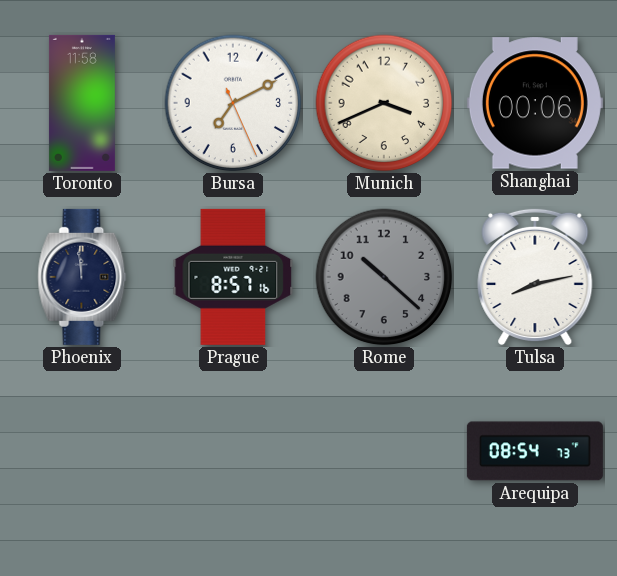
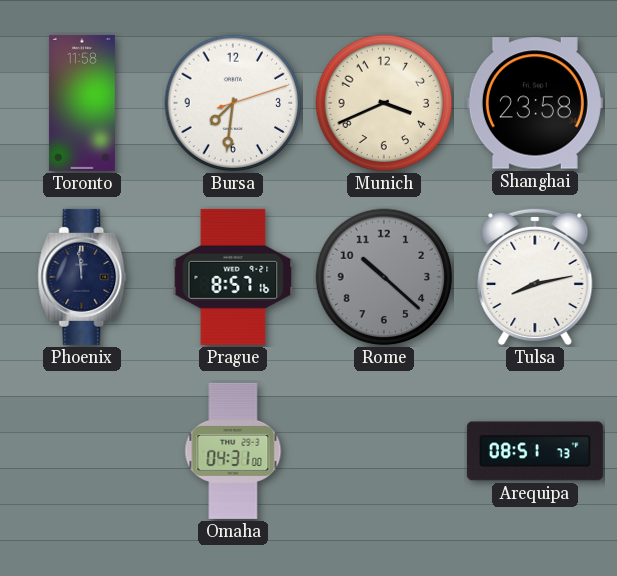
Bursa: 7:10 -> 7:31
Shanghai: 00:06 -> 23:58
Omaha: none -> 04:31
Arequipa: 08:54 -> 08:51
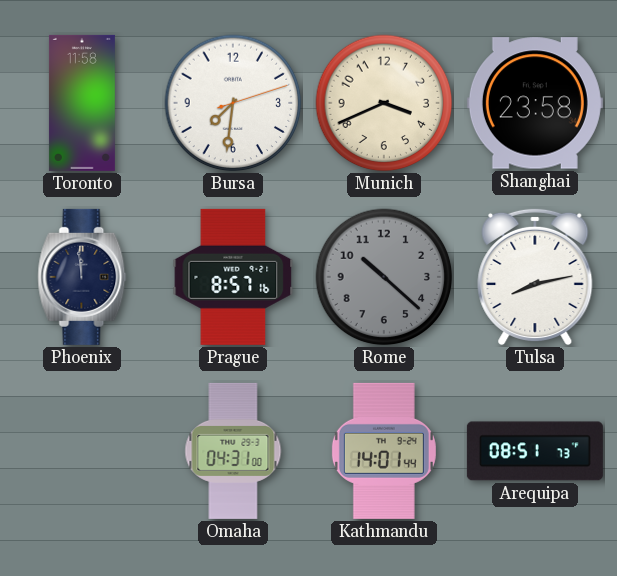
Kathmandu: none -> 14:01
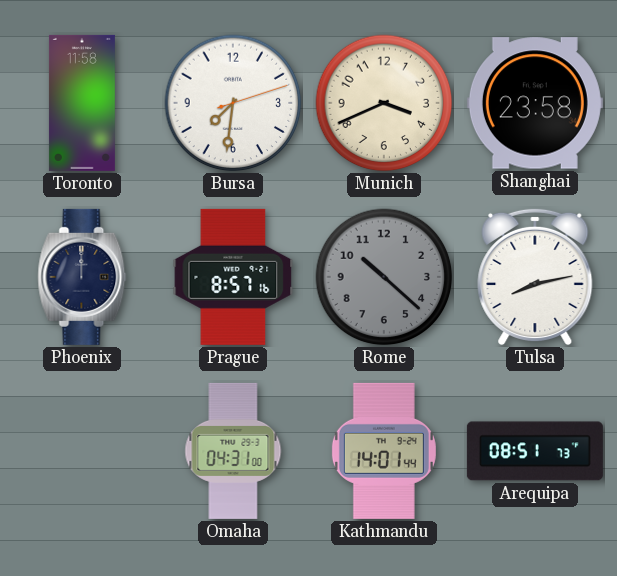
Phoenix: 11:59 -> 12:00
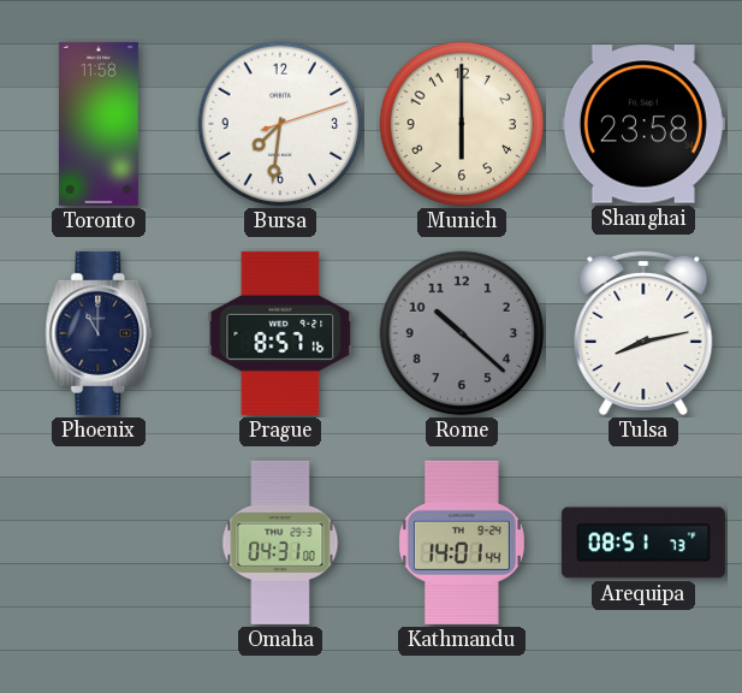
Munich: 3:41 -> 6:00
Phoenix: 12:00 -> 11:00
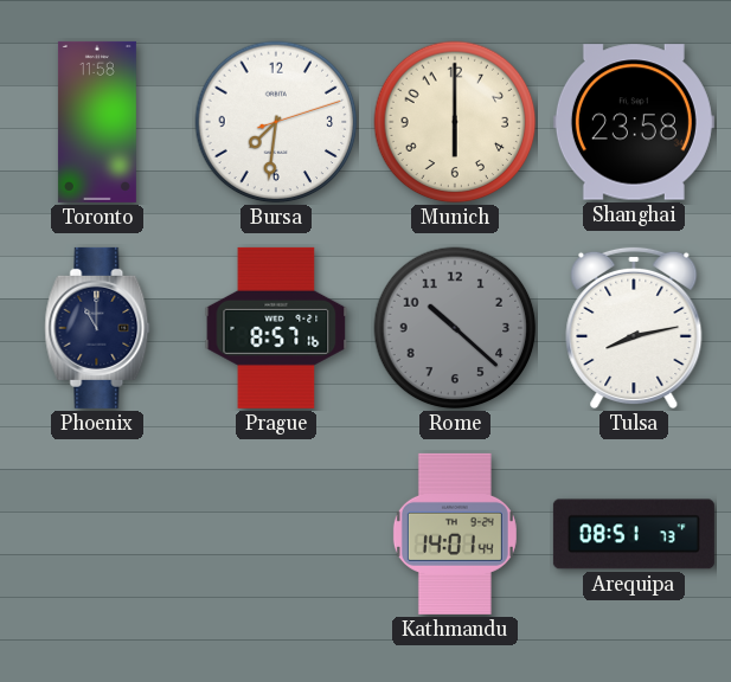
Omaha: 04:31 -> none
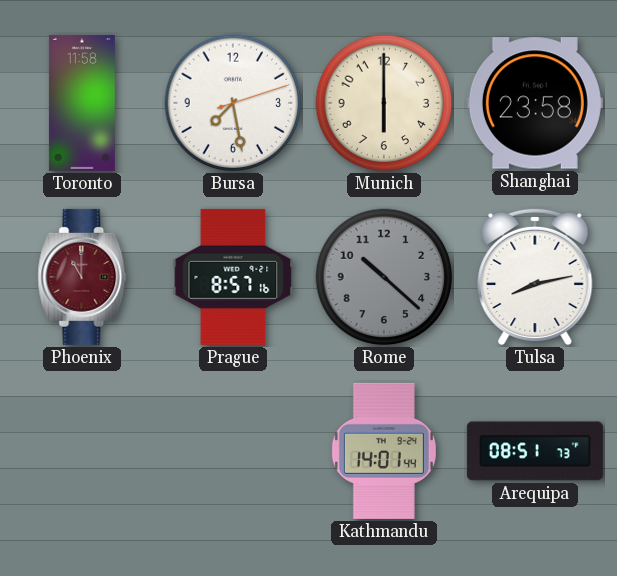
Bursa: 7:31 -> 7:28
Phoenix dial: navy -> burgundy
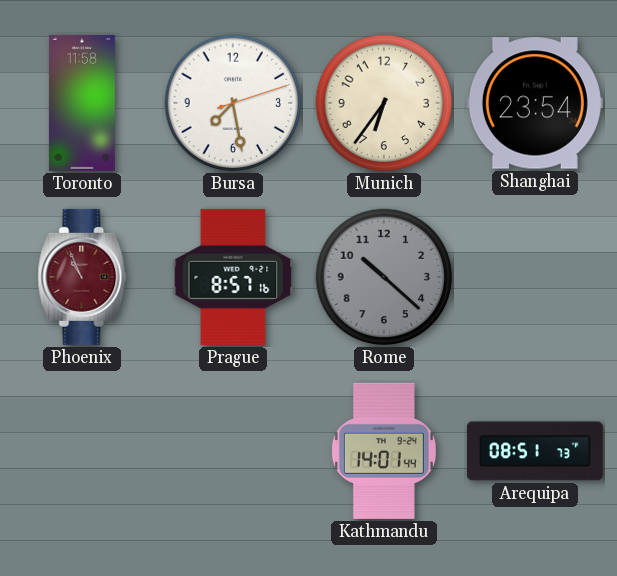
Munich: 6:00 -> 6:36
Shanghai: 23:58 -> 23:54
Phoenix: 11:00 -> 10:56
Tulsa: 8:13 -> none
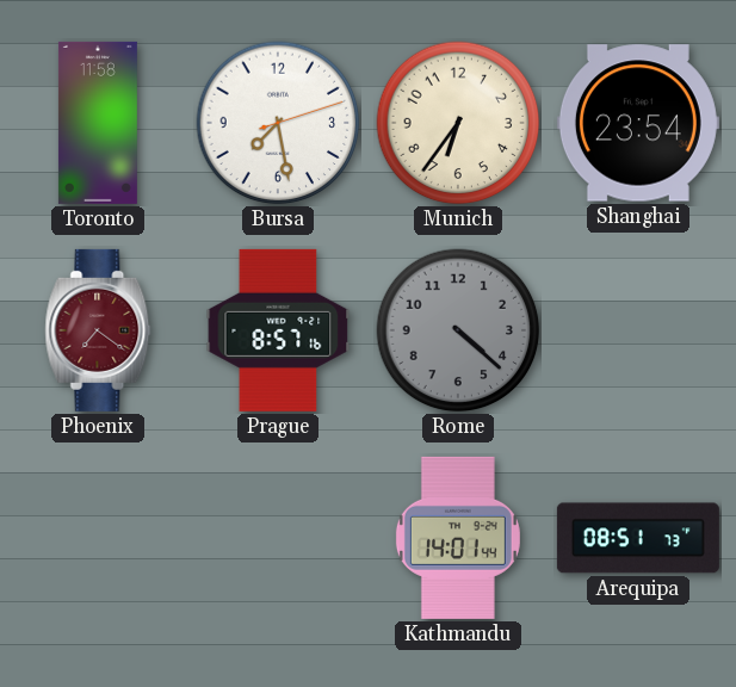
Phoenix: 10:56 -> 7:21
Rome: 10:22 -> 4:22
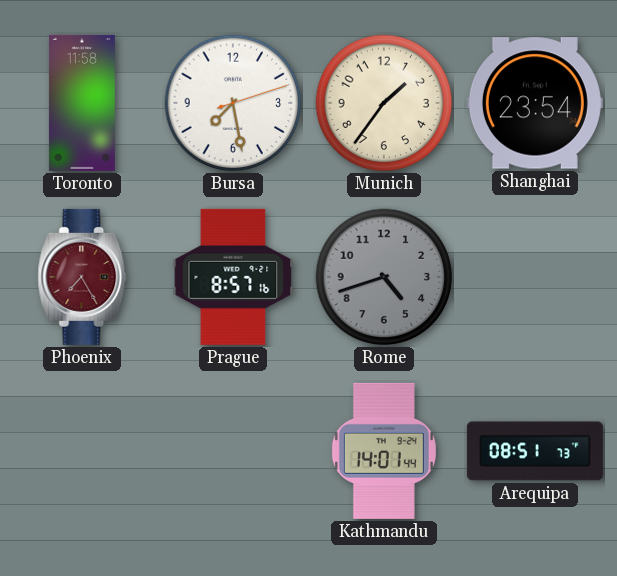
Munich: 6:36 -> 1:36
Phoenix: 7:21 -> 7:25
Rome: 4:22 -> 4:42
